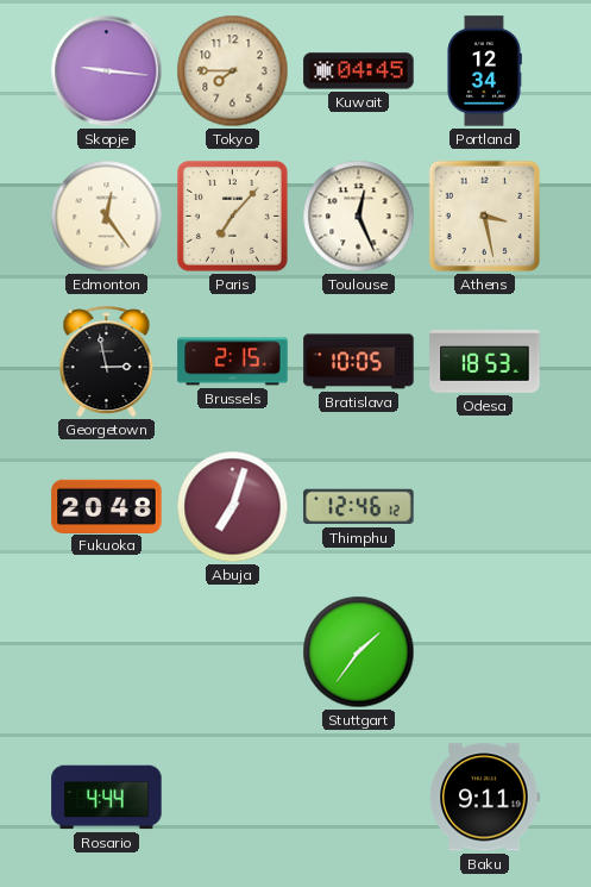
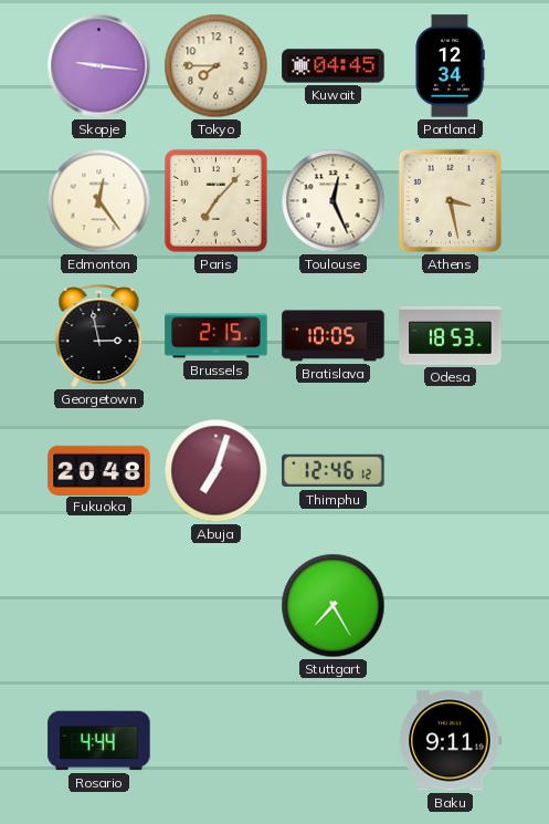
Stuttgart: 1:36 -> 7:25
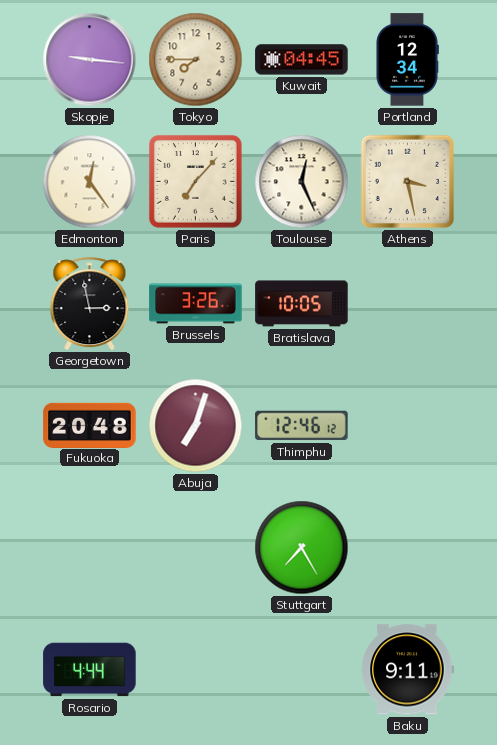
Brussels: 2:15 -> 3:26
Odesa: 18:53 -> none
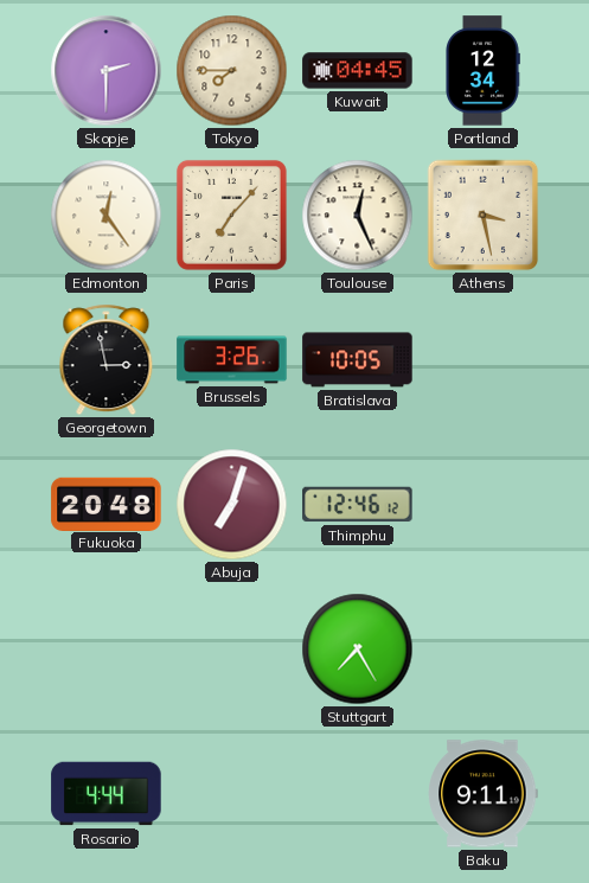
Skopje: 9:16 -> 2:30
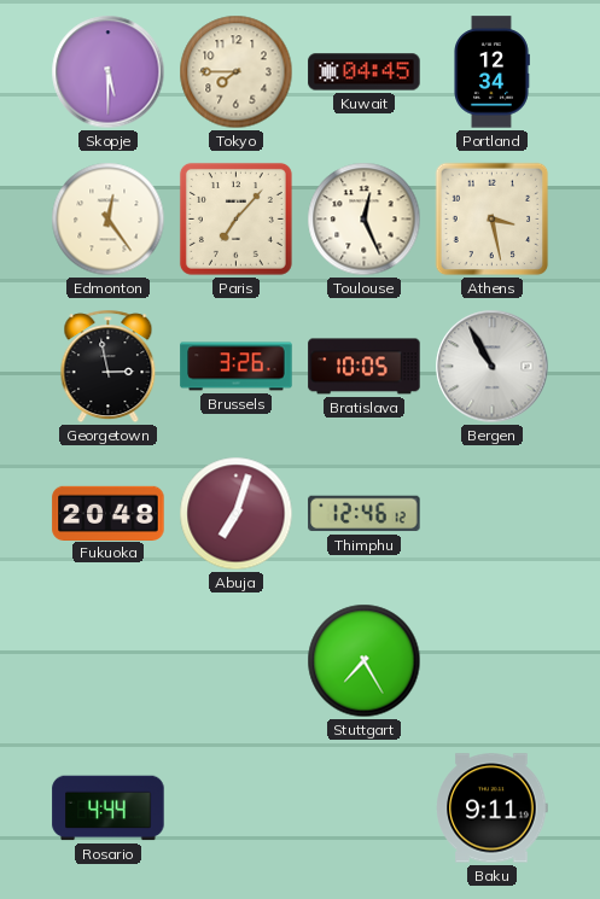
Skopje: 2:30 -> 5:30
Bergen: none -> 10:55
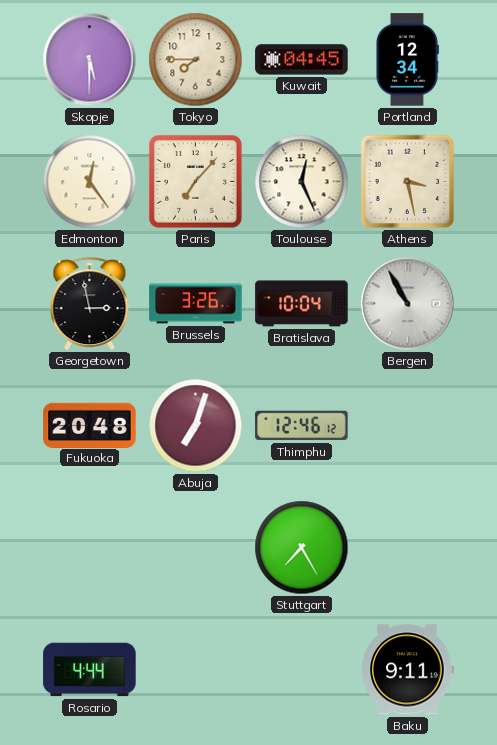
Bratislava: 10:05 -> 10:04
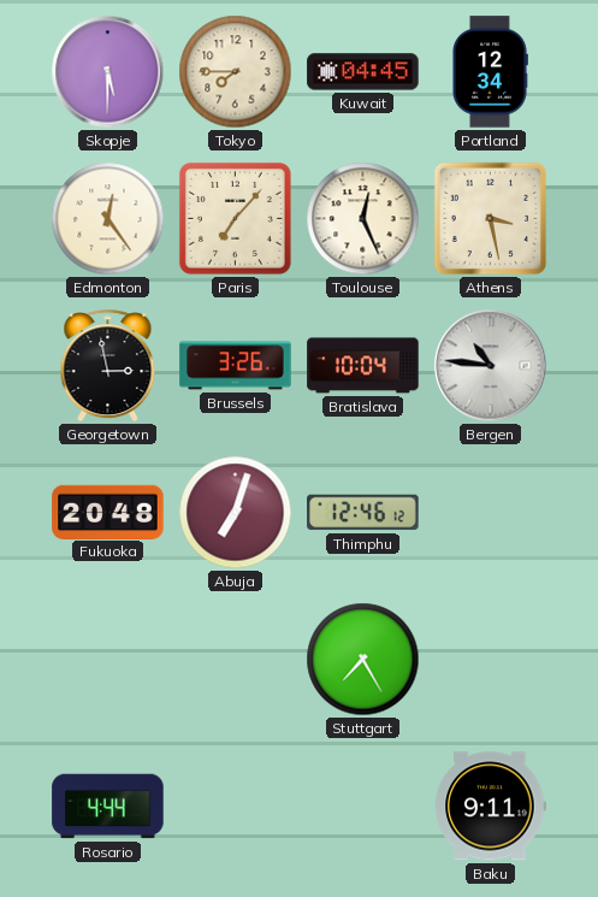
Bergen: 10:55 -> 10:46
